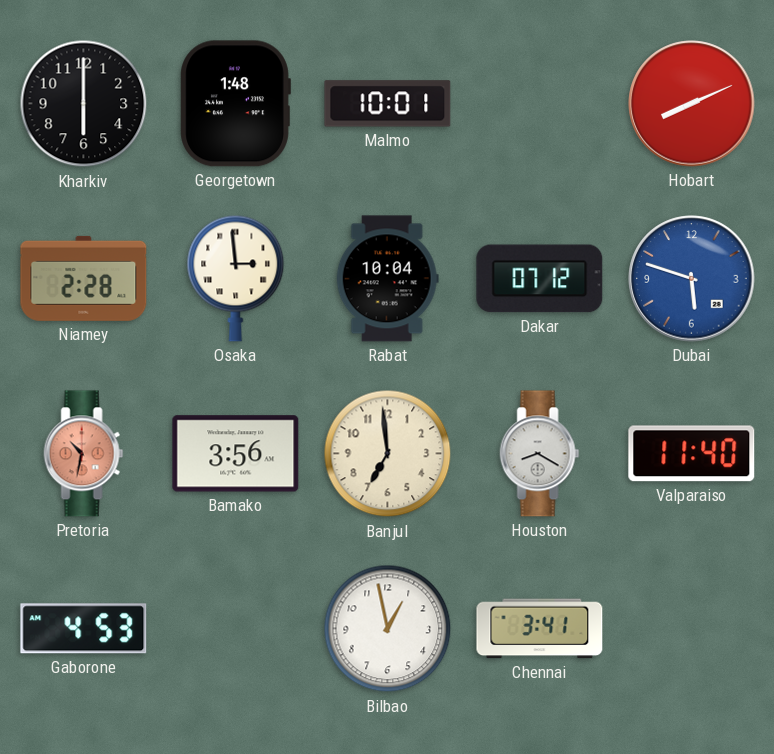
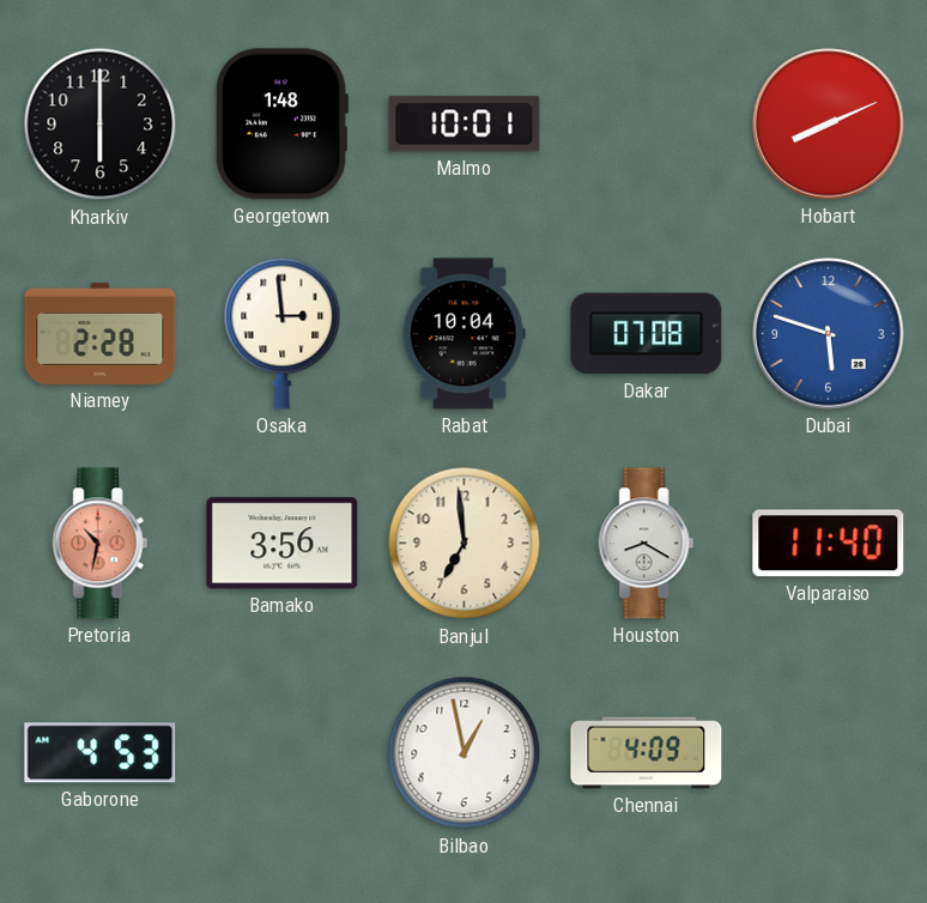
Dakar: 07:12 -> 07:08
Chennai: 3:41 -> 4:09
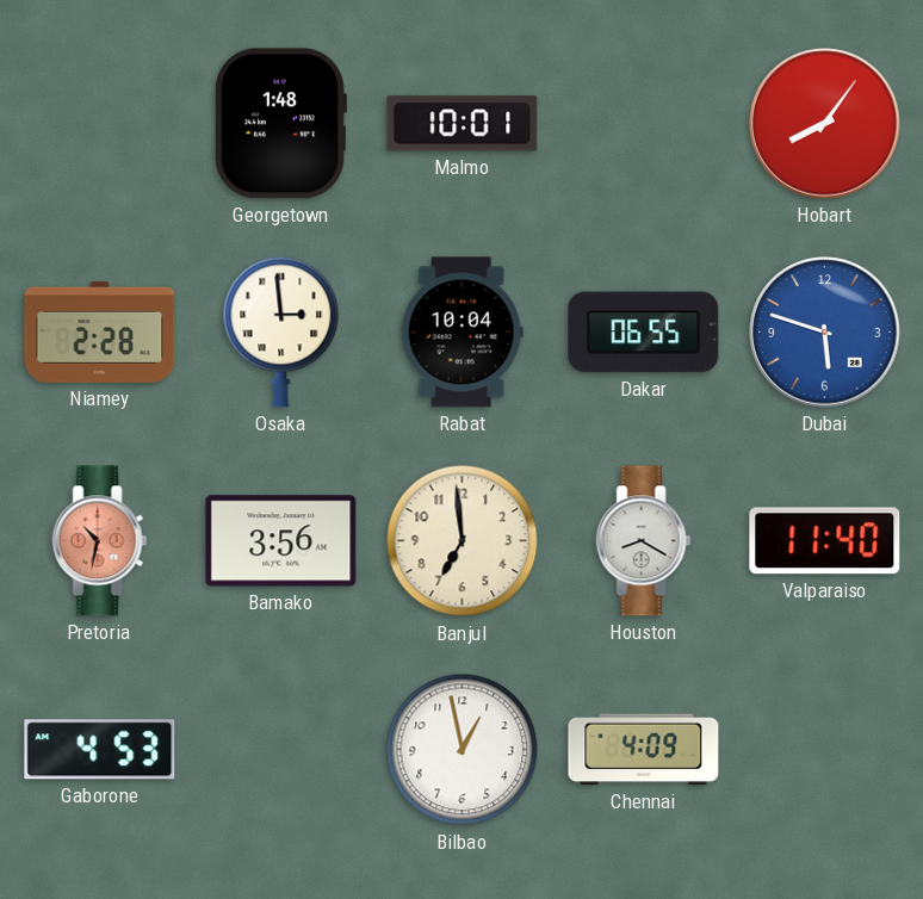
Kharkiv: 6:00 -> none
Hobart: 8:11 -> 8:06
Dakar: 07:08 -> 06:55
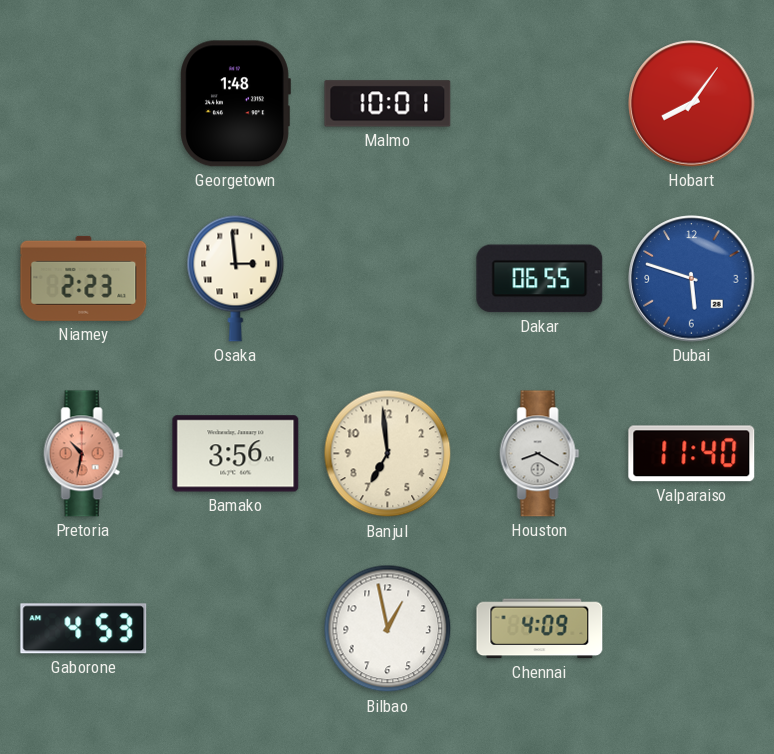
Niamey: 2:28 -> 2:23
Rabat: 10:04 -> none
